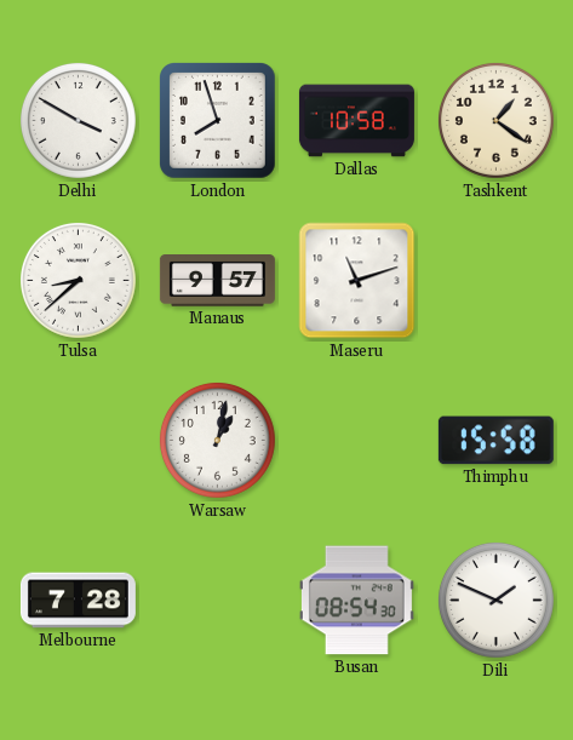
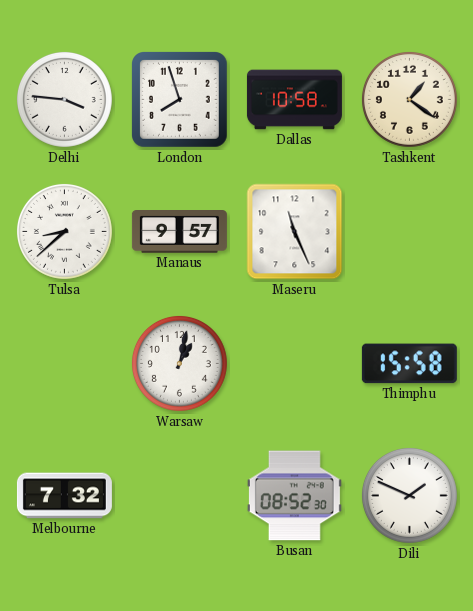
Delhi: 3:50 -> 3:46
Maseru: 11:12 -> 11:26
Melbourne: 7:28 -> 7:32
Busan: 08:54 -> 08:52
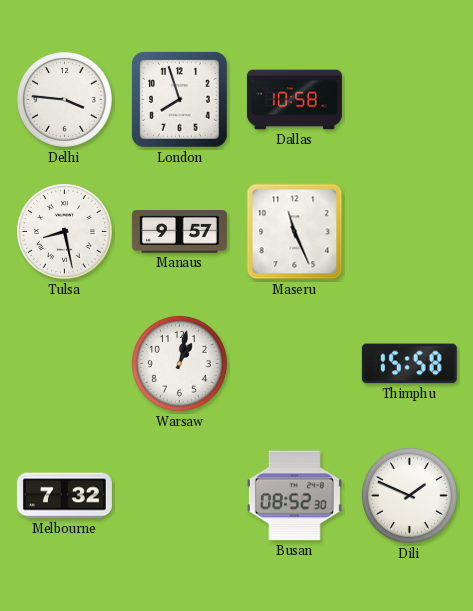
Tashkent: 1:21 -> none
Tulsa: 8:38 -> 8:28
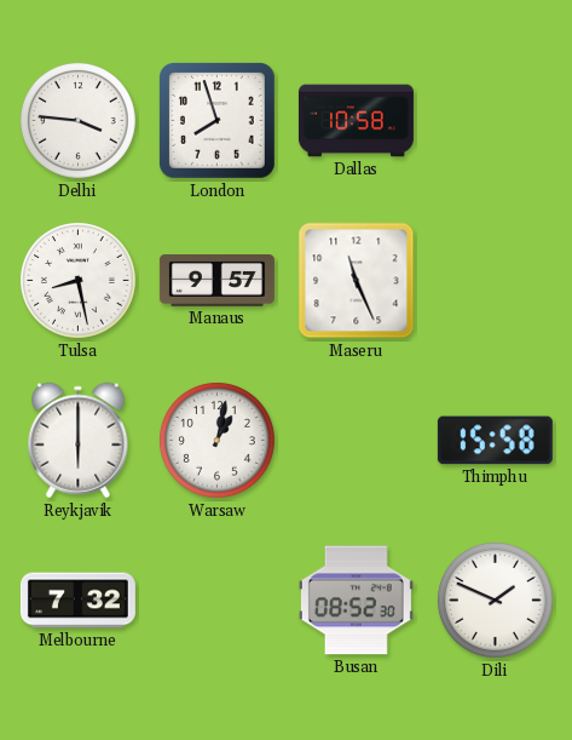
Reykjavik: none -> 6:00
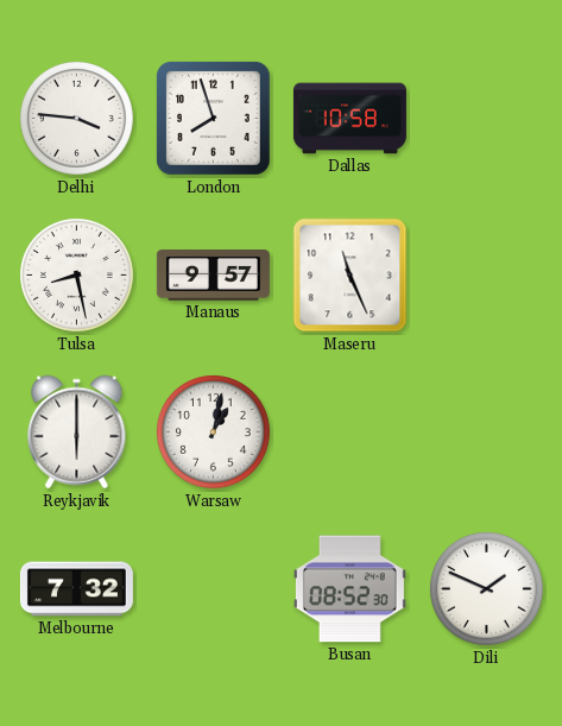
Thimphu: 15:58 -> none
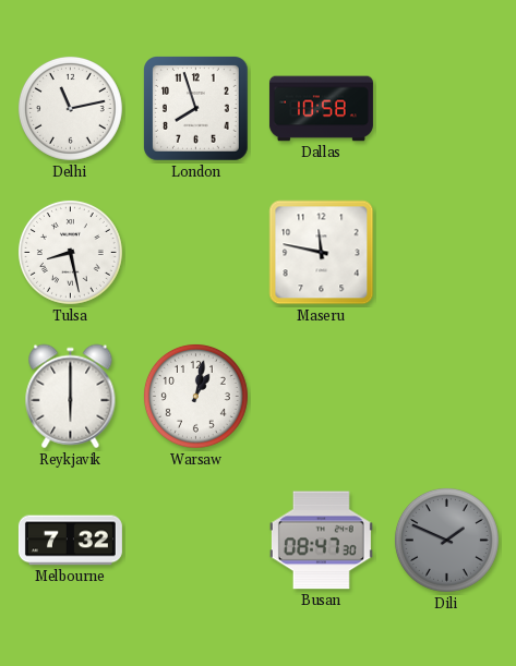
Delhi: 3:46 -> 11:13
Manaus: 9:57 -> none
Maseru: 11:26 -> 11:47
Busan: 08:52 -> 08:47
Dili dial: white -> grey
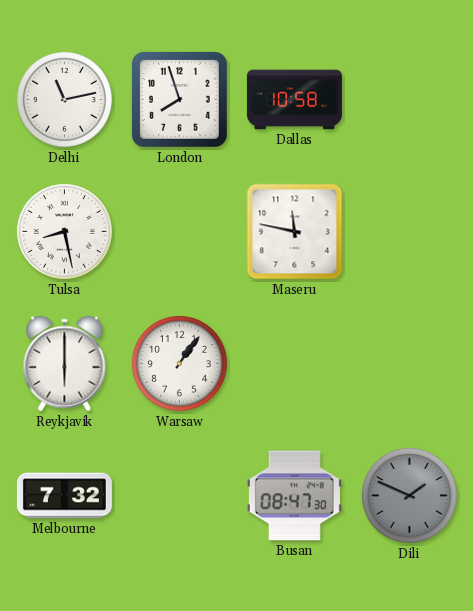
Warsaw: 1:02 -> 1:06
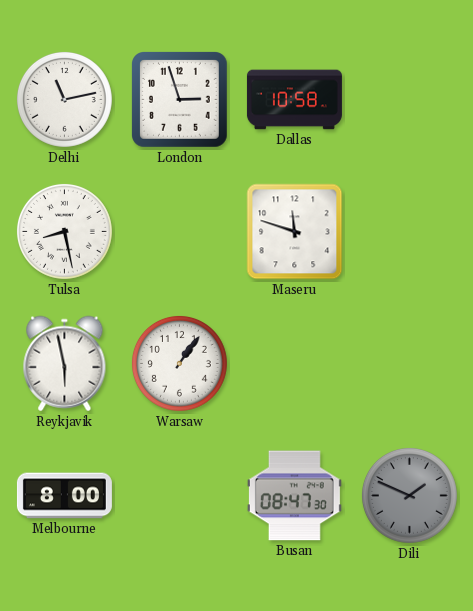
London: 7:57 -> 2:57
Maseru: 11:47 -> 11:48
Reykjavik: 6:00 -> 5:58
Melbourne: 7:32 -> 8:00
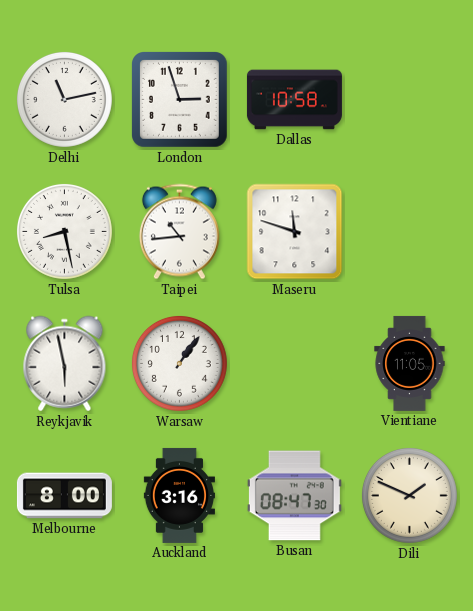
Taipei: none -> 10:44
Vientiane: none -> 11:05
Auckland: none -> 3:16
Dili dial: grey -> cream
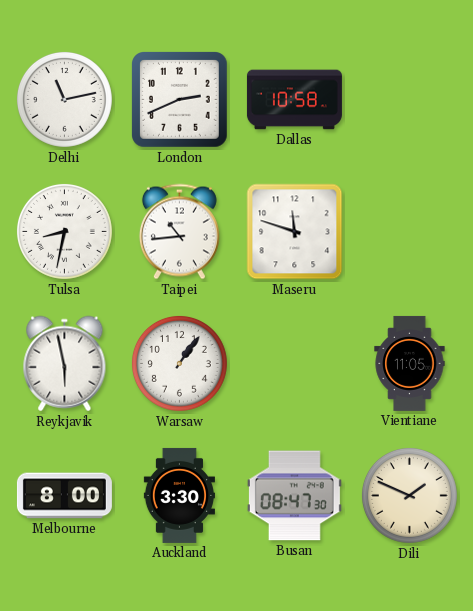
London: 2:57 -> 2:41
Tulsa: 8:28 -> 8:32
Auckland: 3:16 -> 3:30
